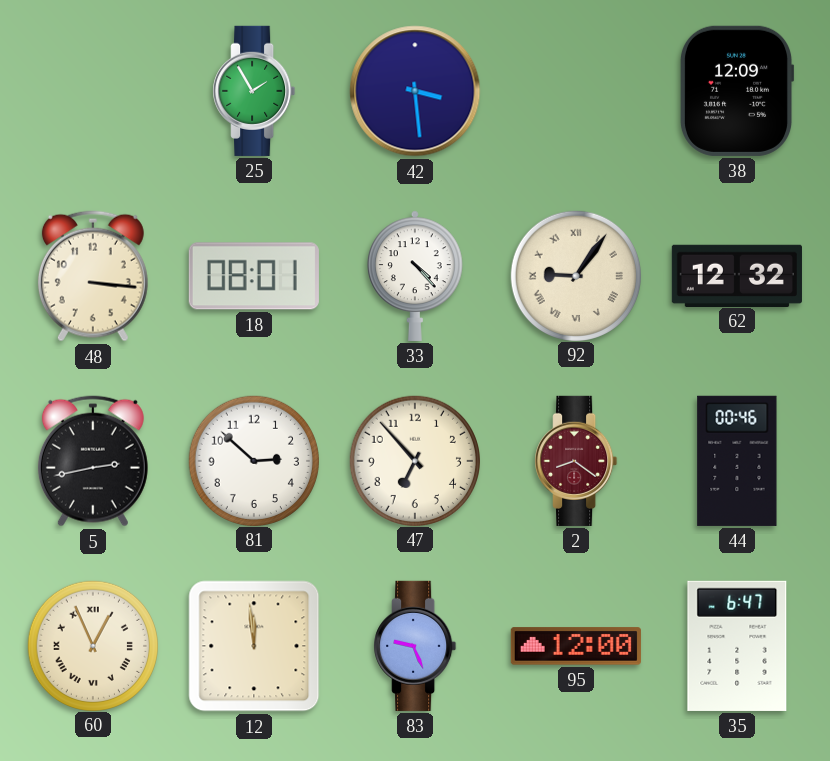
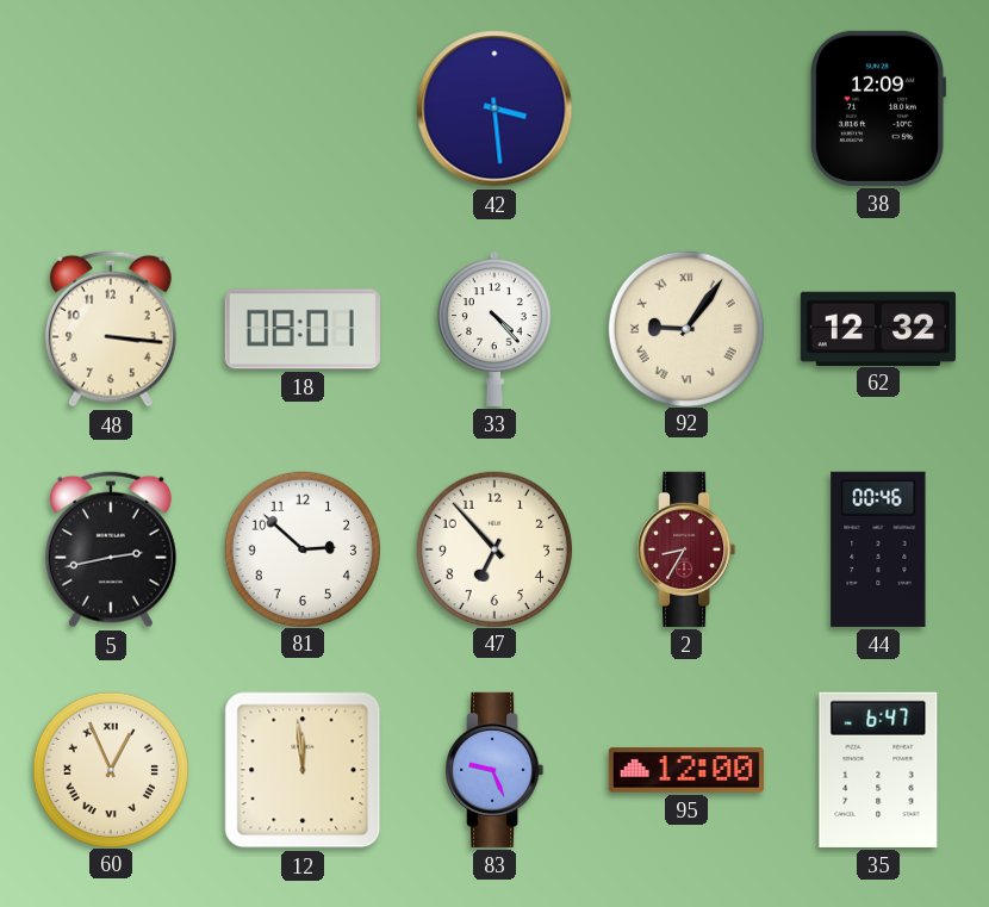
25: 1:55 -> none
2: 8:21 -> 8:35
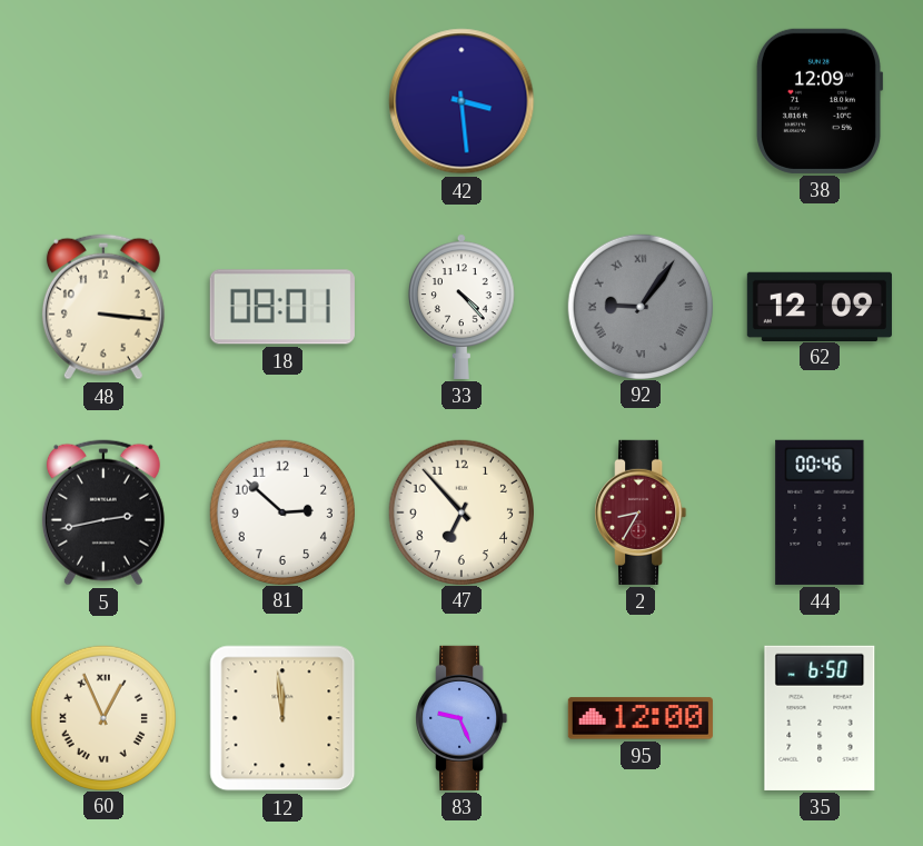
92 dial: cream -> grey
62: 12:32 -> 12:09
35: 6:47 -> 6:50
